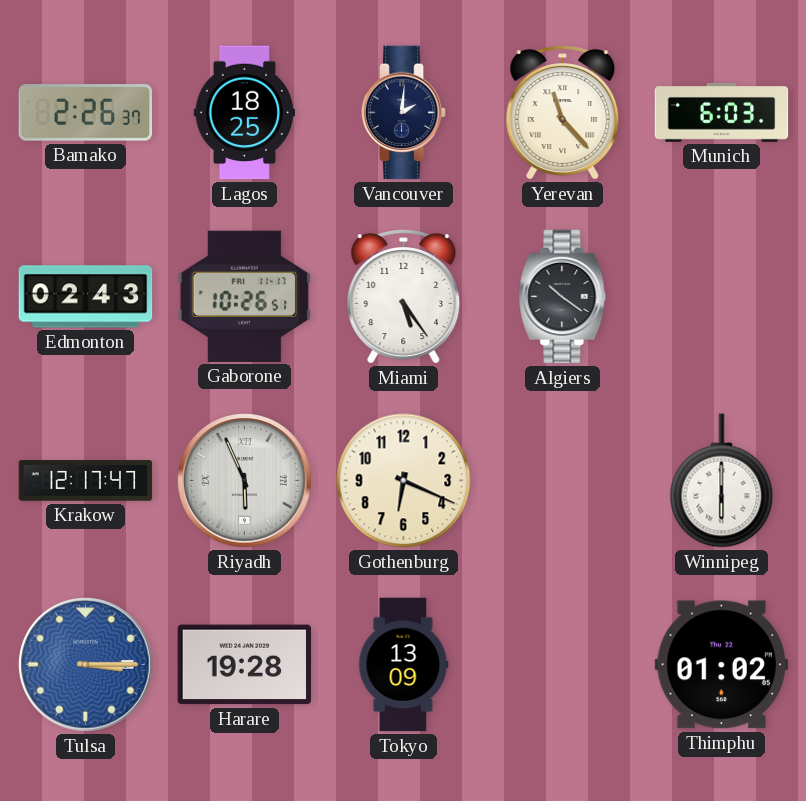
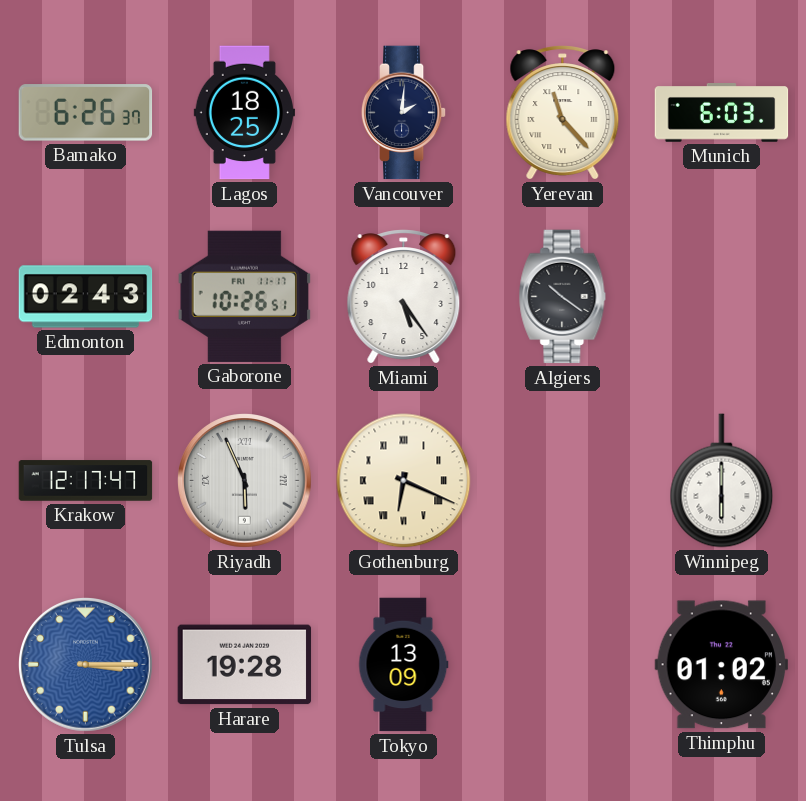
Bamako: 2:26 -> 6:26
Gothenburg numerals: Arabic -> Roman
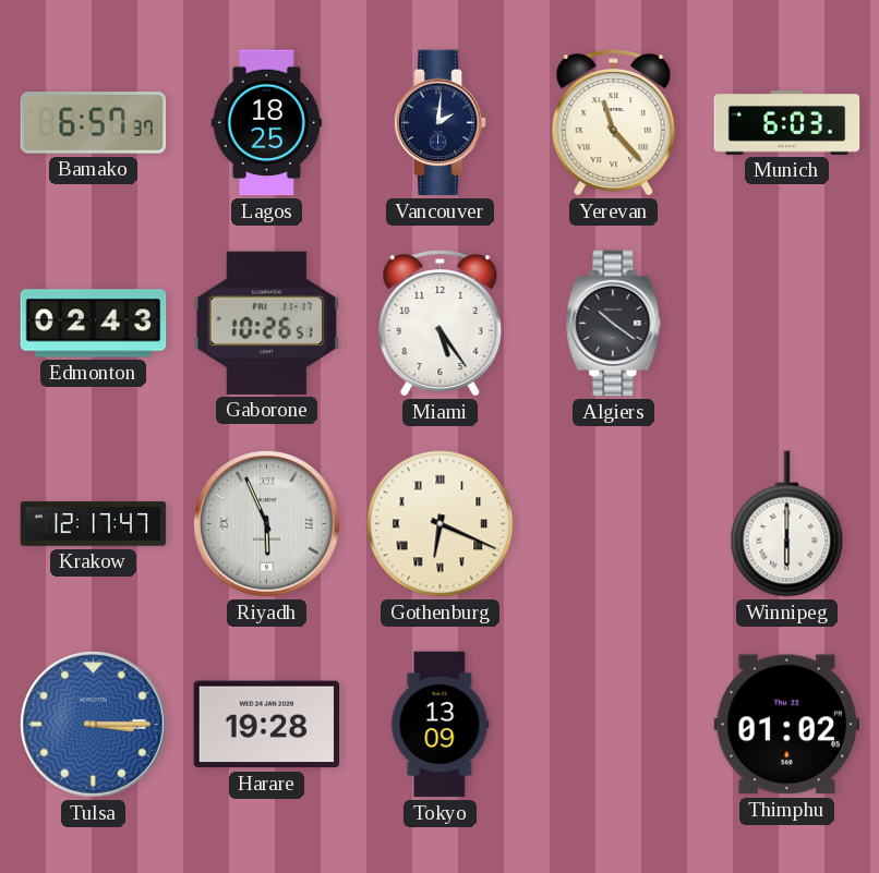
Bamako: 6:26 -> 6:57
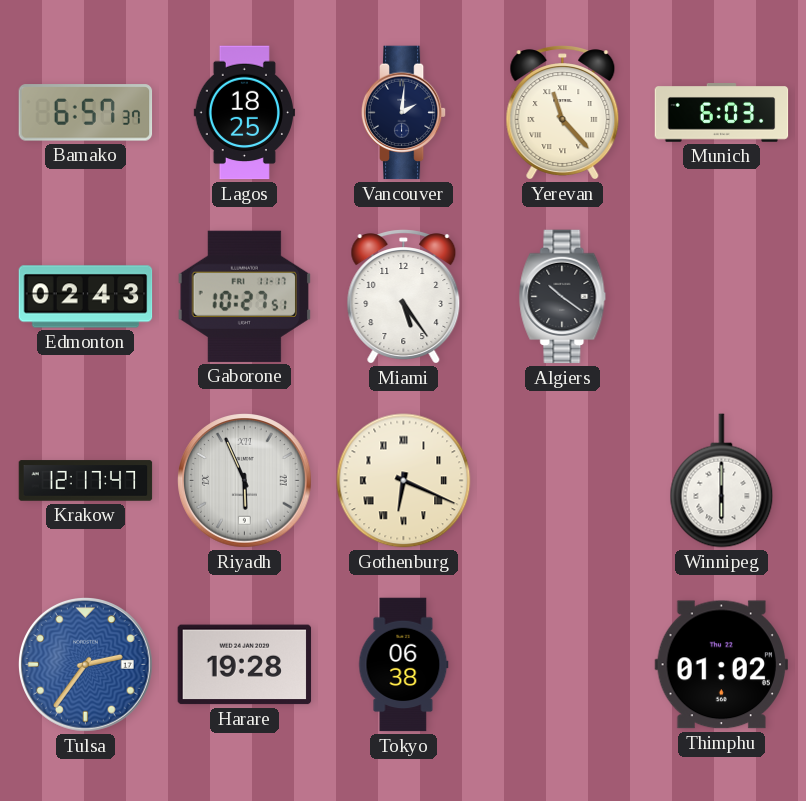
Gaborone: 10:26 -> 10:27
Tulsa: 3:15 -> 2:36
Tokyo: 13:09 -> 06:38
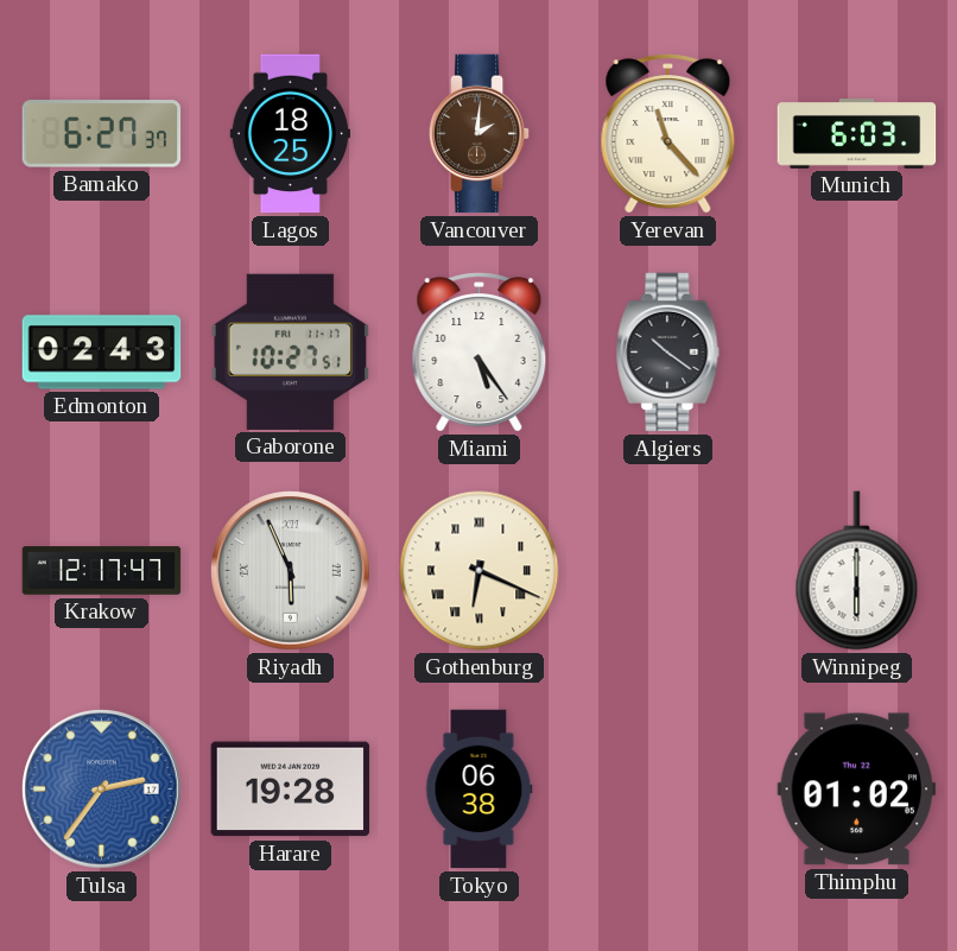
Bamako: 6:57 -> 6:27
Vancouver dial: navy -> brown
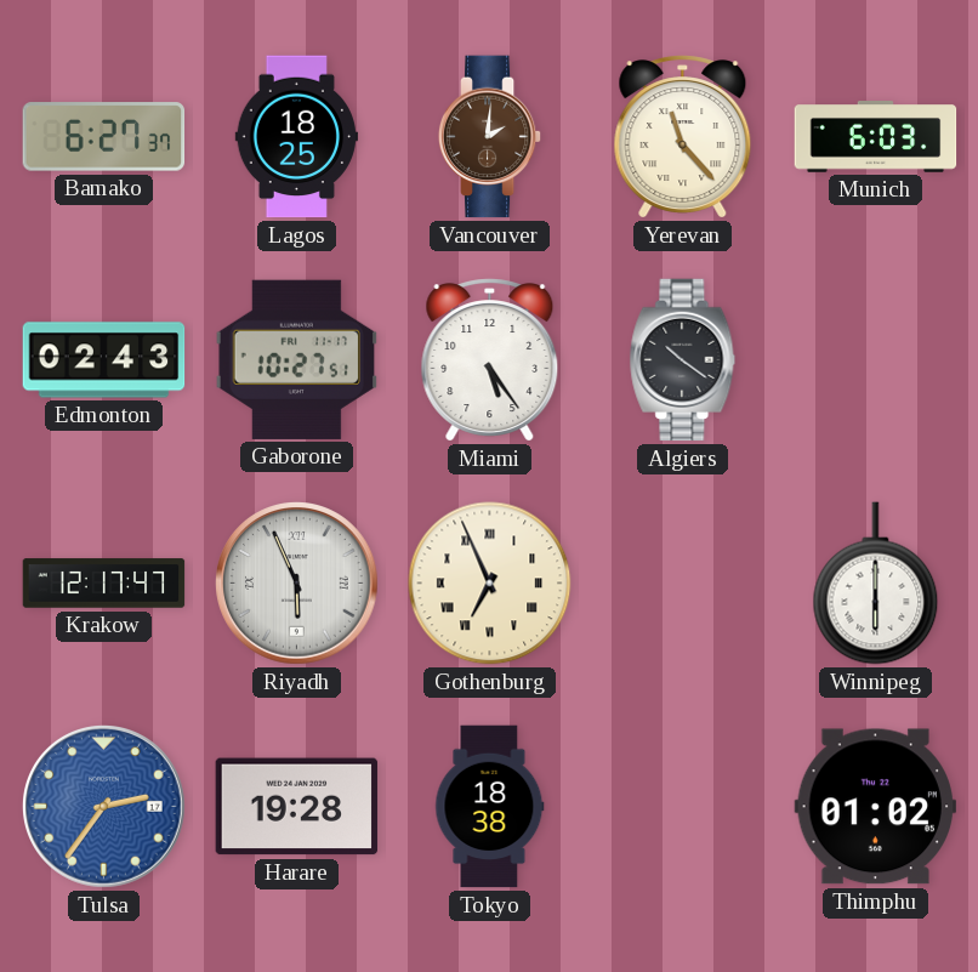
Gothenburg: 6:19 -> 6:56
Tokyo: 06:38 -> 18:38
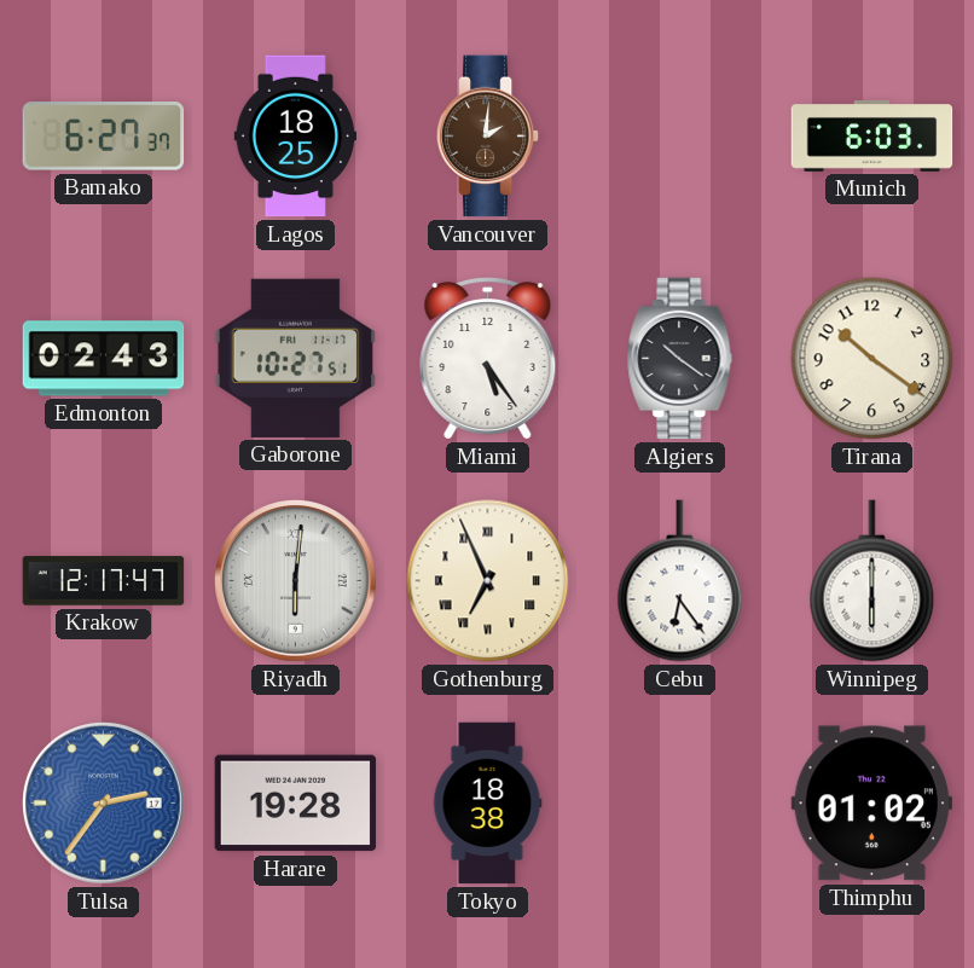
Yerevan: 11:23 -> none
Tirana: none -> 10:21
Riyadh: 5:56 -> 6:01
Cebu: none -> 6:24
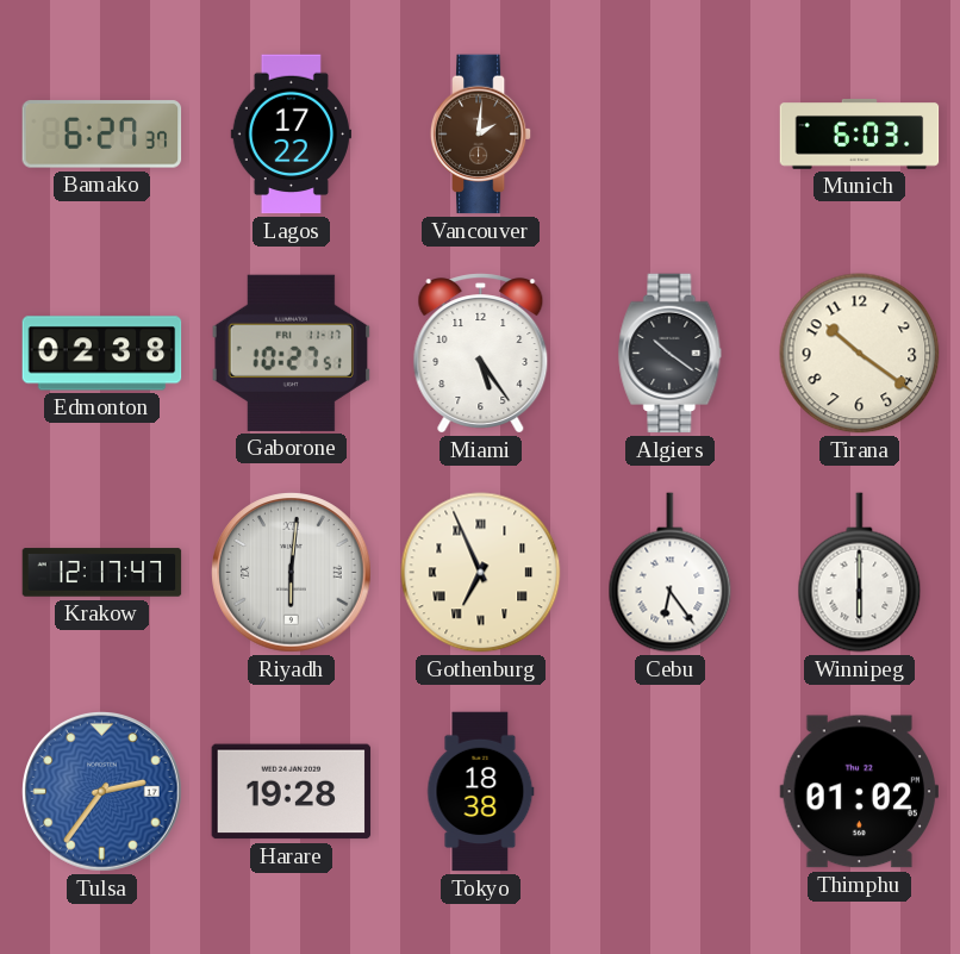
Lagos: 18:25 -> 17:22
Edmonton: 02:43 -> 02:38
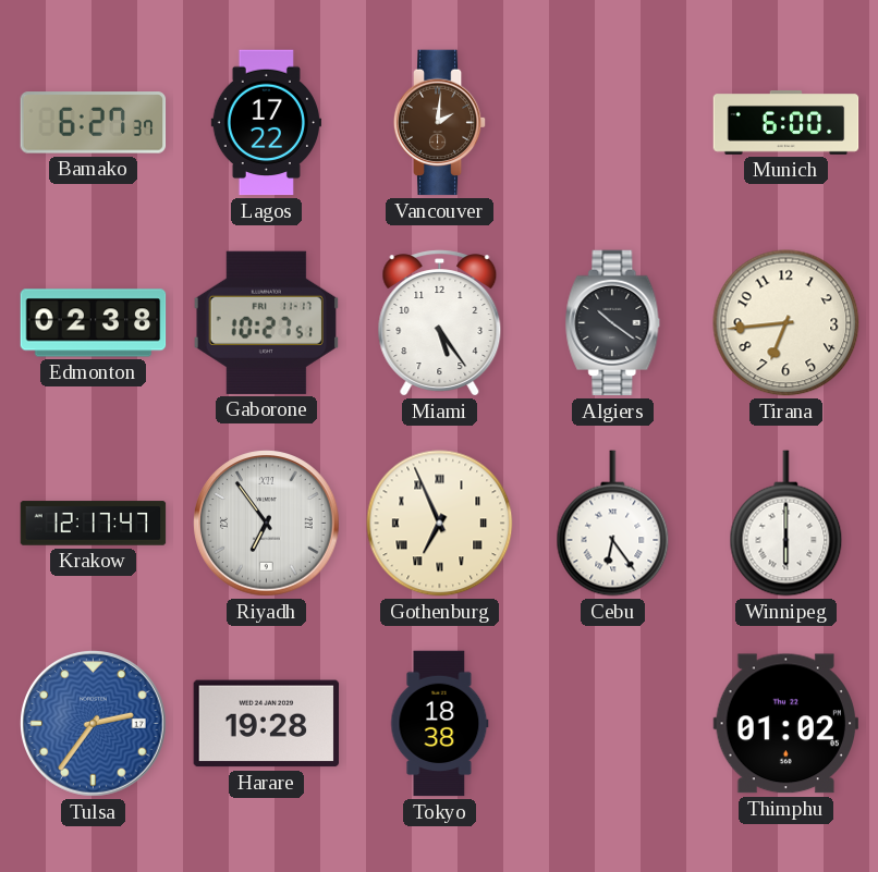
Munich: 6:03 -> 6:00
Tirana: 10:21 -> 6:44
Riyadh: 6:01 -> 6:54
